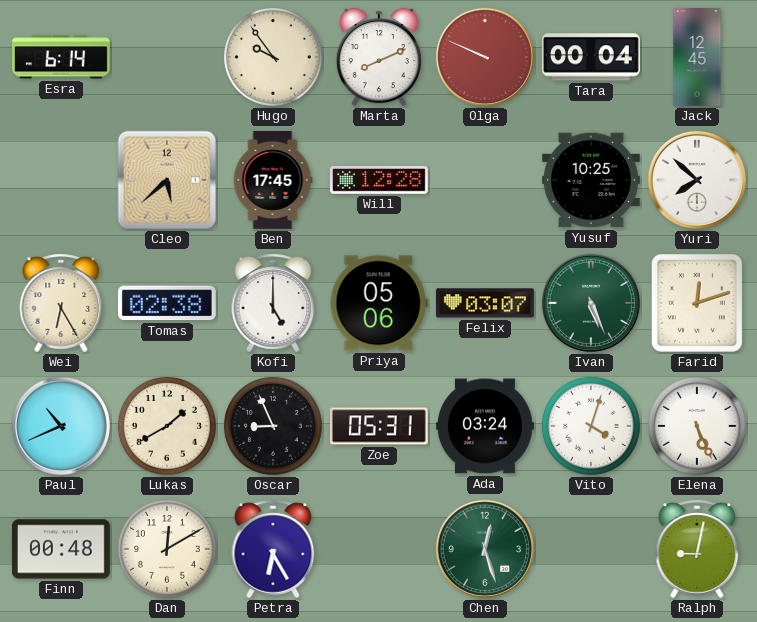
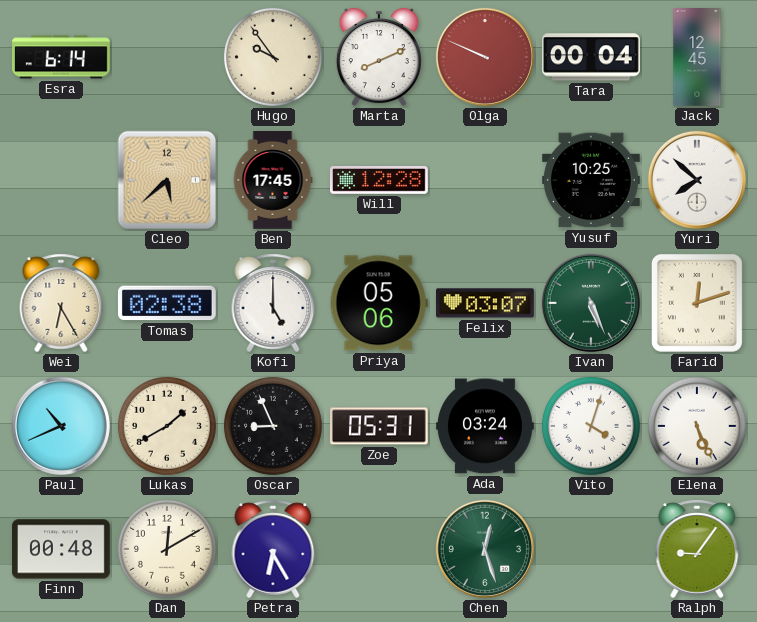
Ralph: 9:02 -> 9:06
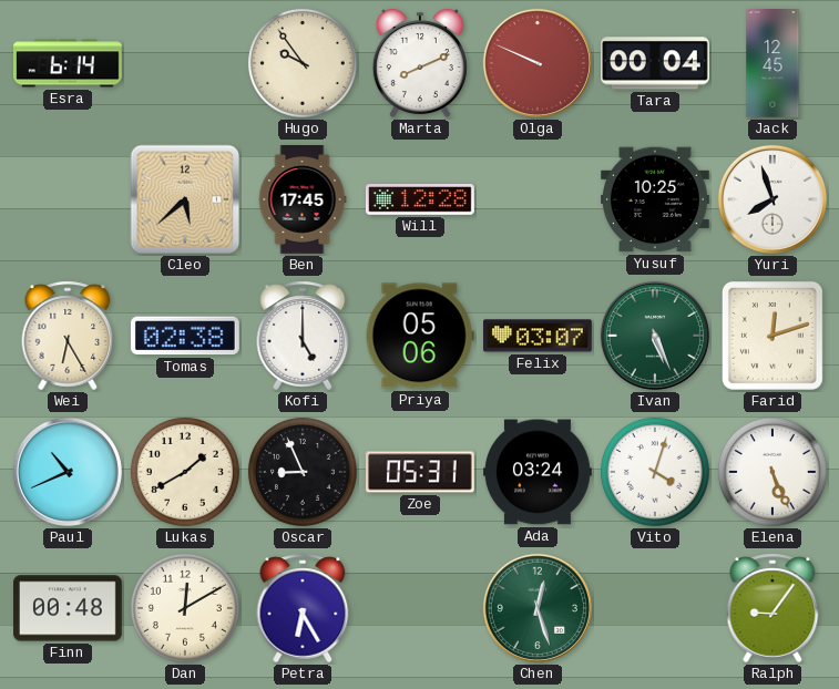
Yuri: 7:52 -> 7:57
